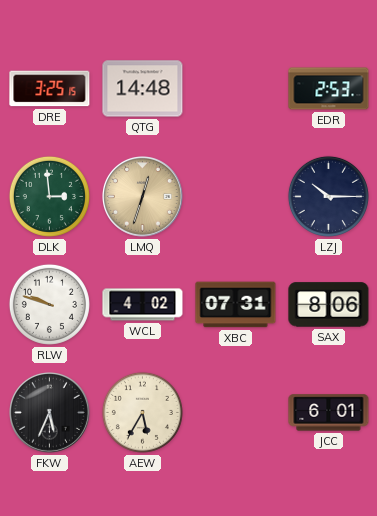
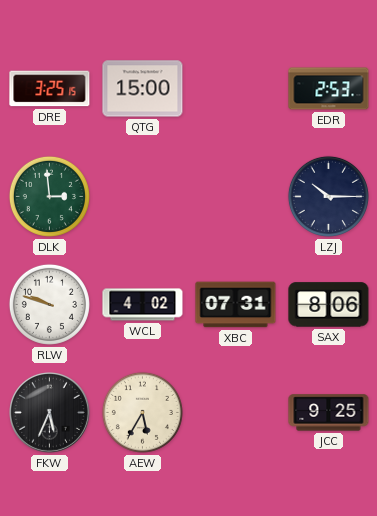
QTG: 14:48 -> 15:00
LMQ: 12:33 -> none
JCC: 6:01 -> 9:25
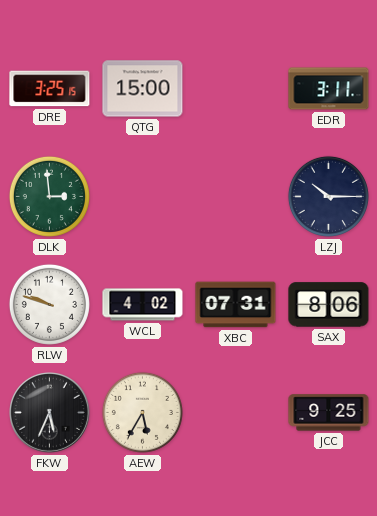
EDR: 2:53 -> 3:11
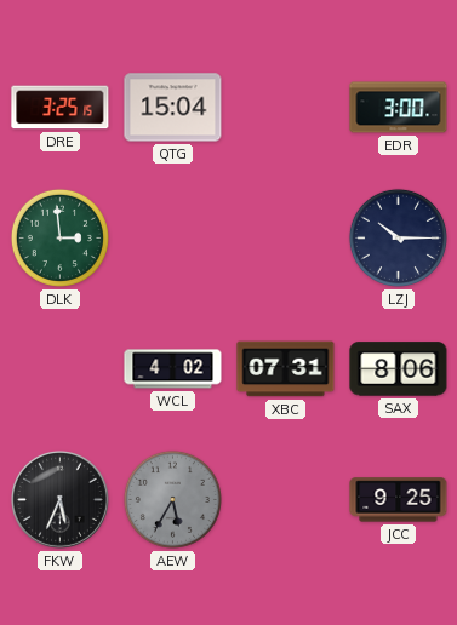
QTG: 15:00 -> 15:04
EDR: 3:11 -> 3:00
RLW: 9:48 -> none
AEW dial: cream -> grey
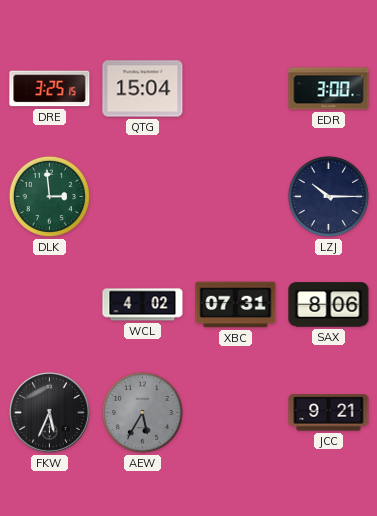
JCC: 9:25 -> 9:21
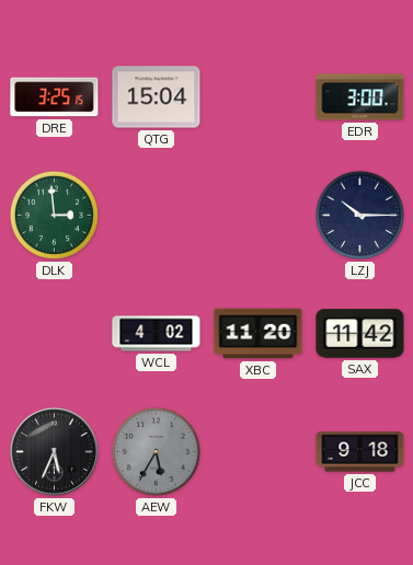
XBC: 07:31 -> 11:20
SAX: 8:06 -> 11:42
JCC: 9:21 -> 9:18
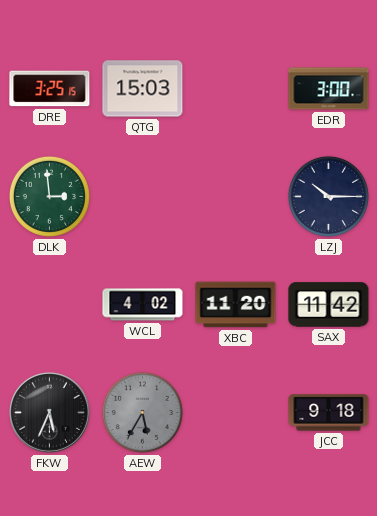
QTG: 15:04 -> 15:03
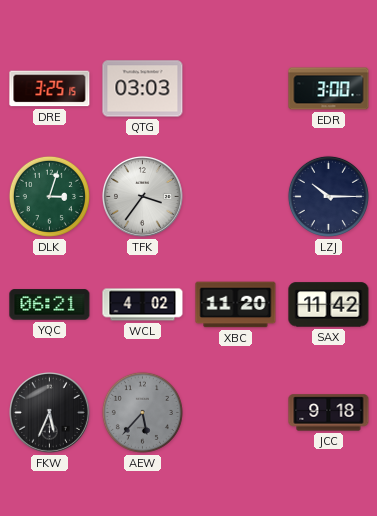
QTG: 15:03 -> 03:03
DLK: 2:59 -> 3:03
TFK: none -> 3:36
YQC: none -> 06:21
AEW: 5:35 -> 5:37
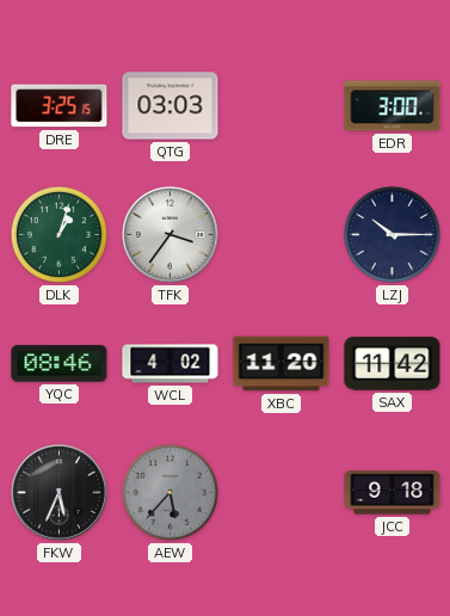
DLK: 3:03 -> 1:03
YQC: 06:21 -> 08:46
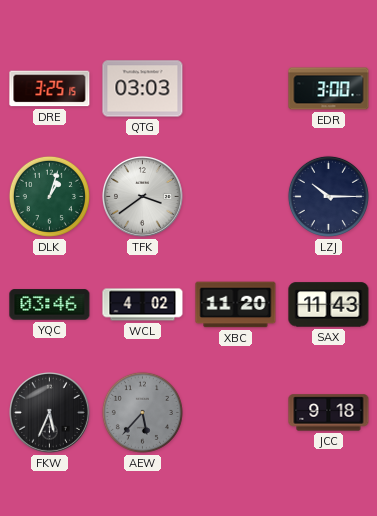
TFK: 3:36 -> 3:39
YQC: 08:46 -> 03:46
SAX: 11:42 -> 11:43
